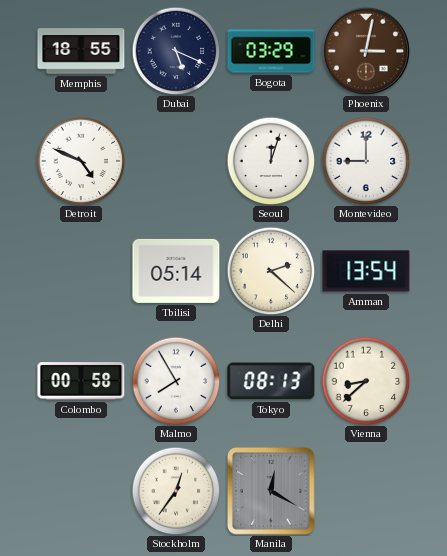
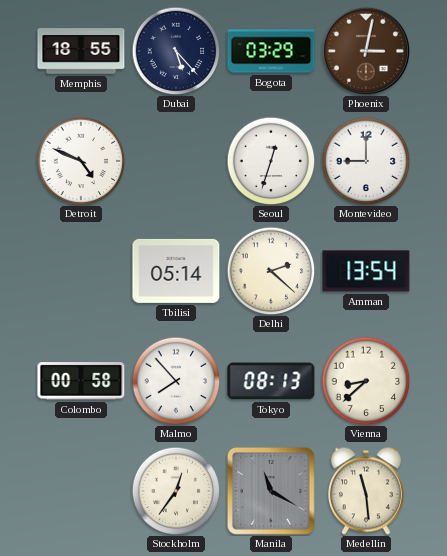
Dubai: 5:19 -> 5:23
Seoul: 12:03 -> 12:33
Malmo: 7:55 -> 7:53
Manila: 12:20 -> 11:20
Medellin: none -> 11:29
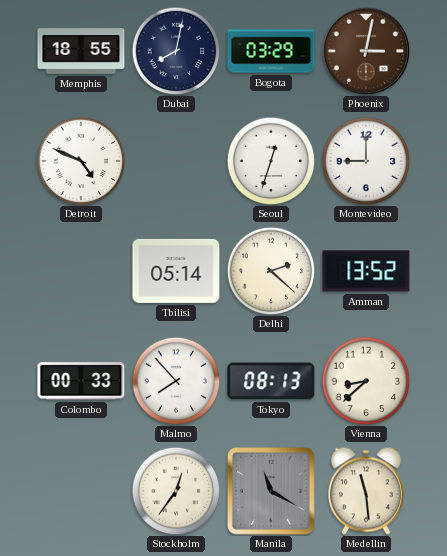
Dubai: 5:23 -> 8:02
Amman: 13:54 -> 13:52
Colombo: 00:58 -> 00:33
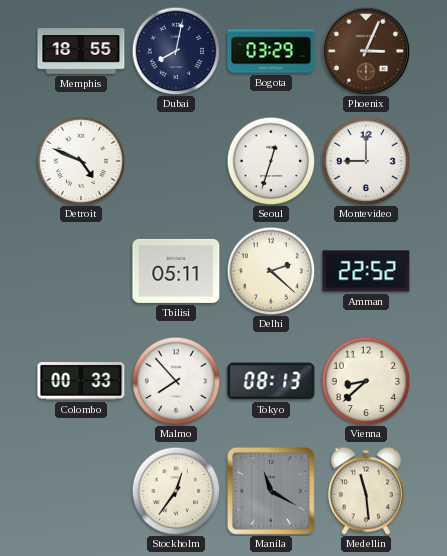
Phoenix: 3:02 -> 3:04
Tbilisi: 05:14 -> 05:11
Amman: 13:52 -> 22:52
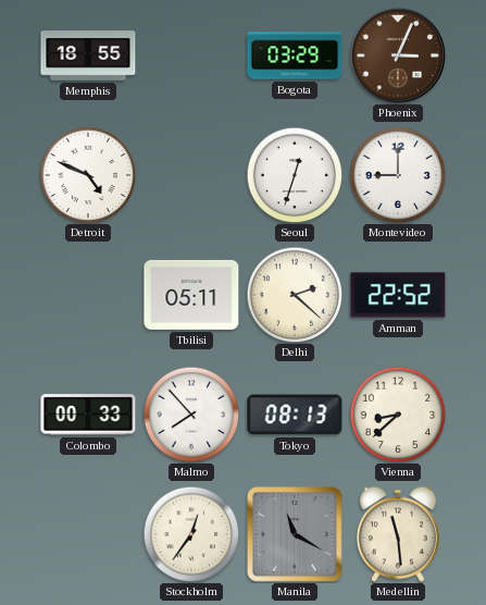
Dubai: 8:02 -> none
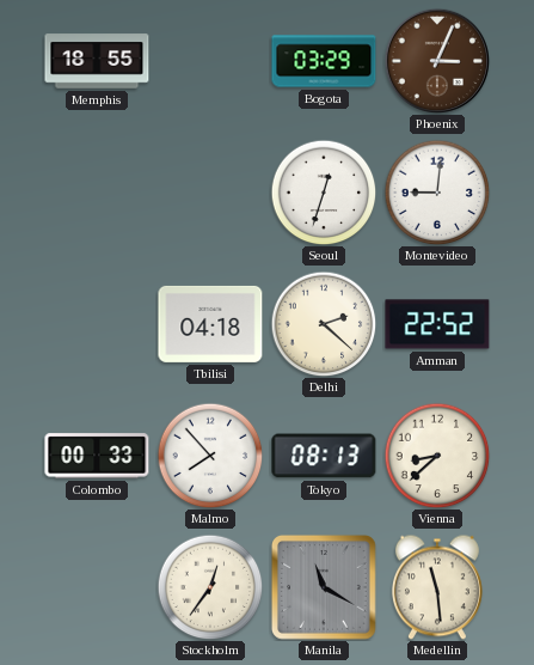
Detroit: 4:49 -> none
Montevideo: 9:00 -> 9:01
Tbilisi: 05:11 -> 04:18
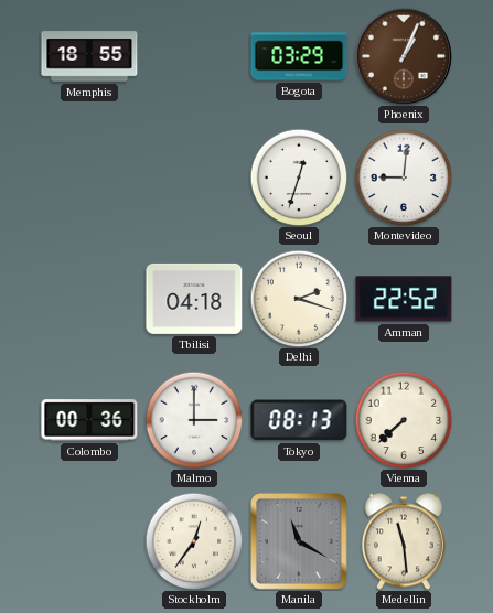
Phoenix: 3:04 -> 1:04
Delhi: 2:22 -> 2:18
Colombo: 00:33 -> 00:36
Malmo: 7:53 -> 3:00
Vienna: 8:38 -> 7:38
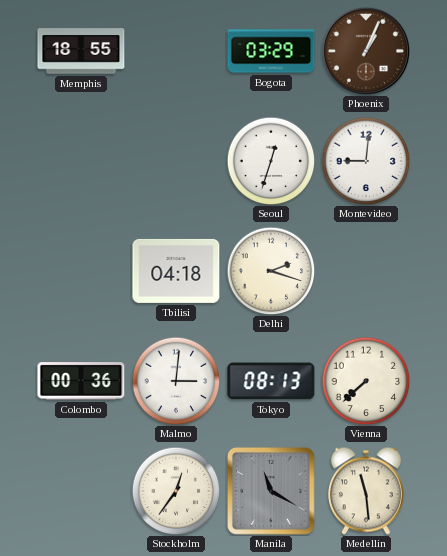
Amman: 22:52 -> none
Malmo: 3:00 -> 3:01
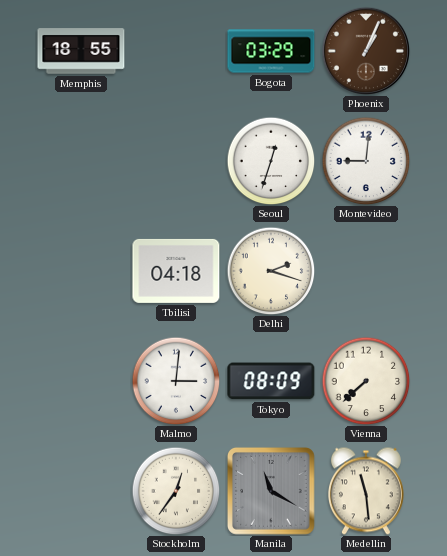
Colombo: 00:36 -> none
Tokyo: 08:13 -> 08:09
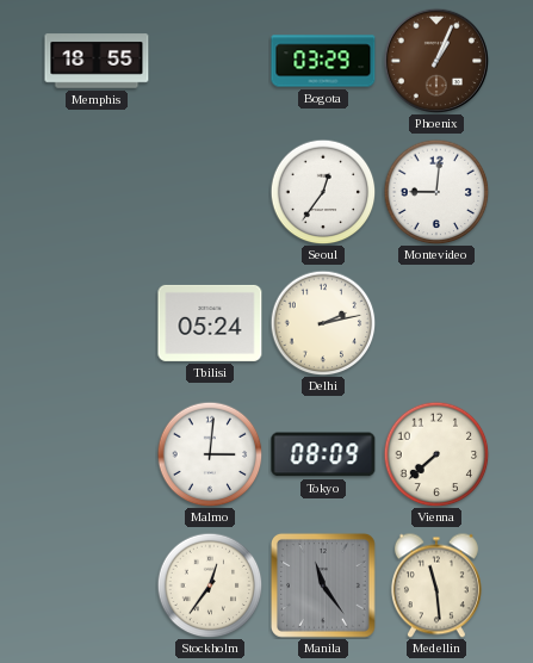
Seoul: 12:33 -> 12:36
Tbilisi: 04:18 -> 05:24
Delhi: 2:18 -> 2:13
Manila: 11:20 -> 11:24
